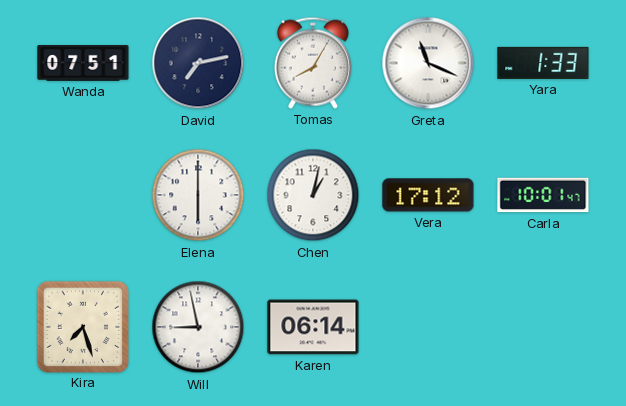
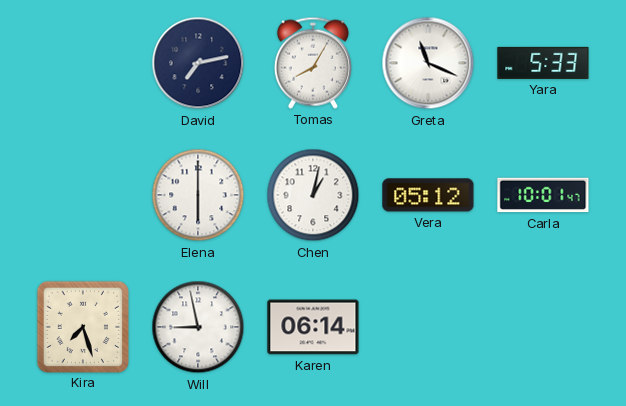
Wanda: 07:51 -> none
Yara: 1:33 -> 5:33
Vera: 17:12 -> 05:12
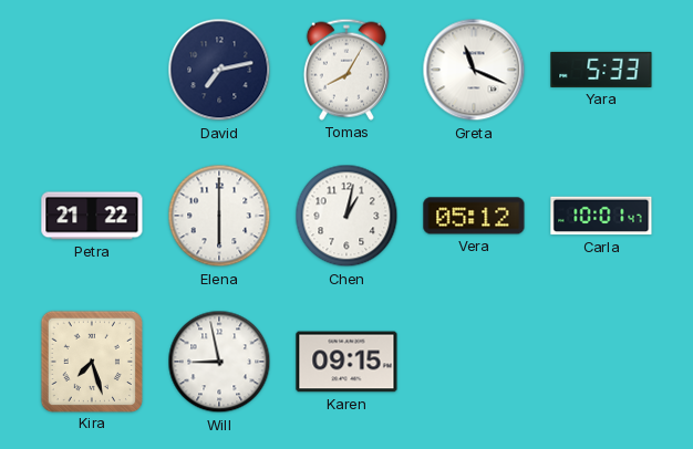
Petra: none -> 21:22
Karen: 06:14 -> 09:15
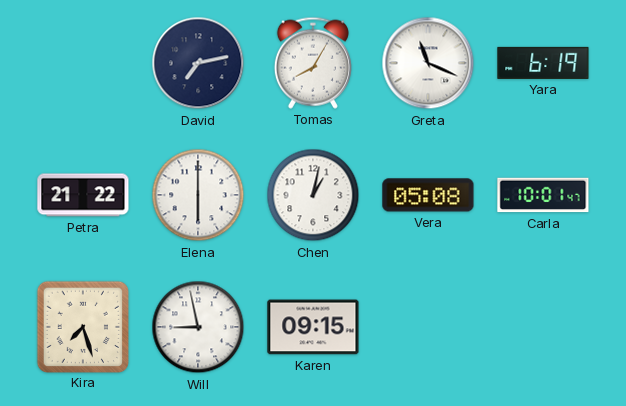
Yara: 5:33 -> 6:19
Vera: 05:12 -> 05:08
